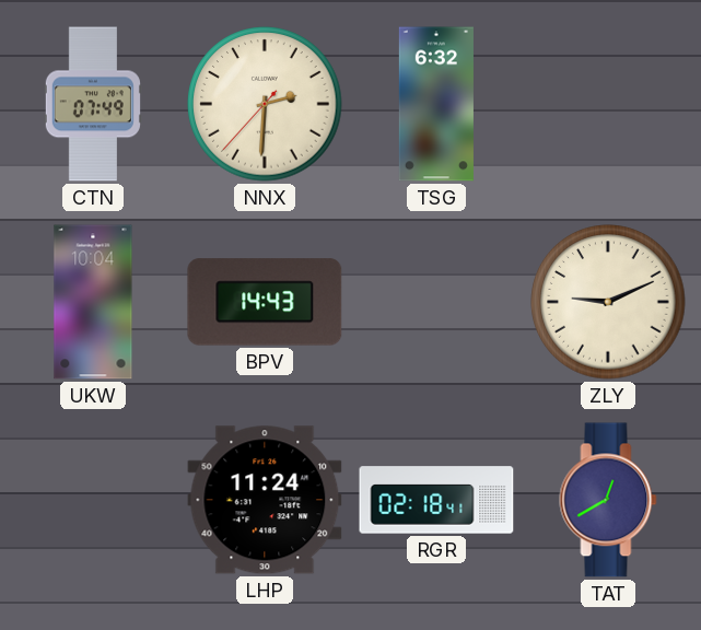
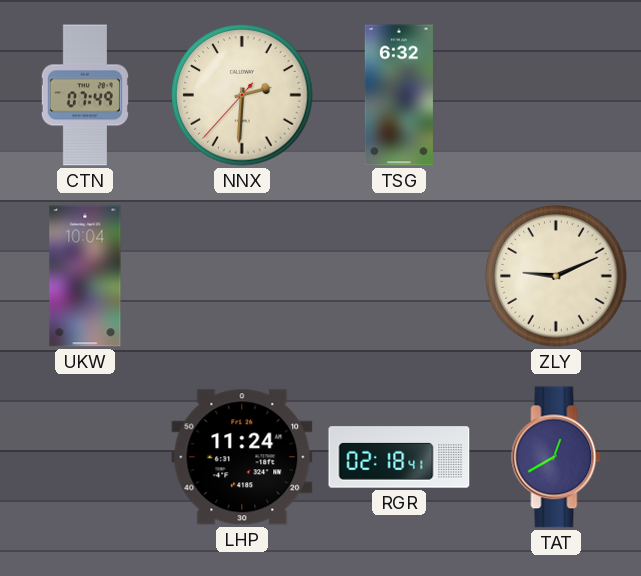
BPV: 14:43 -> none
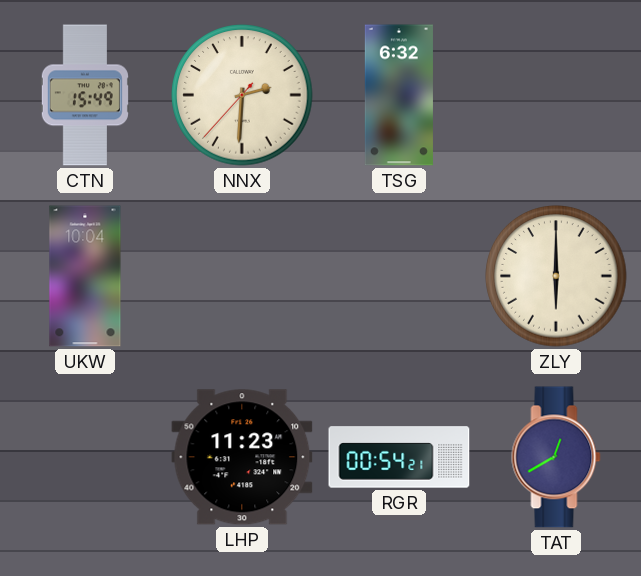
CTN: 07:49 -> 15:49
ZLY: 9:11 -> 6:00
LHP: 11:24 -> 11:23
RGR: 02:18 -> 00:54
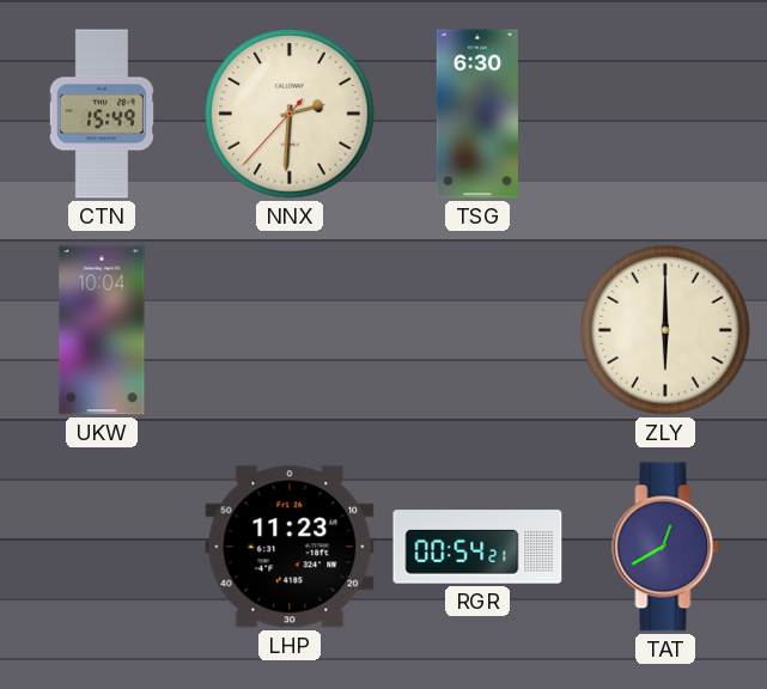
TSG: 6:32 -> 6:30
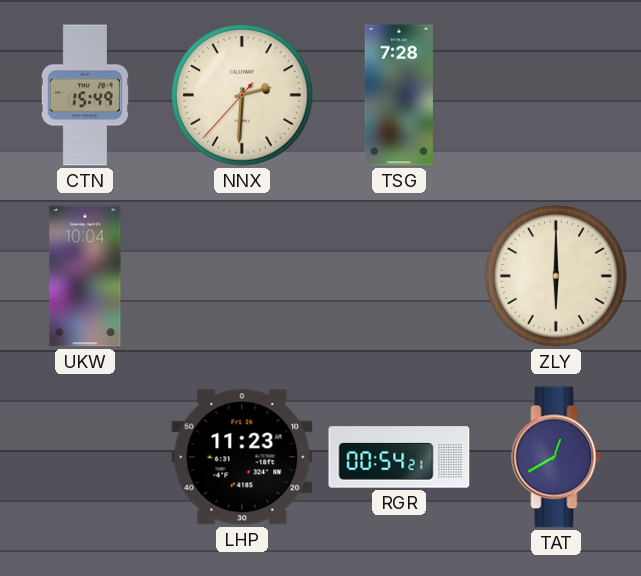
TSG: 6:30 -> 7:28
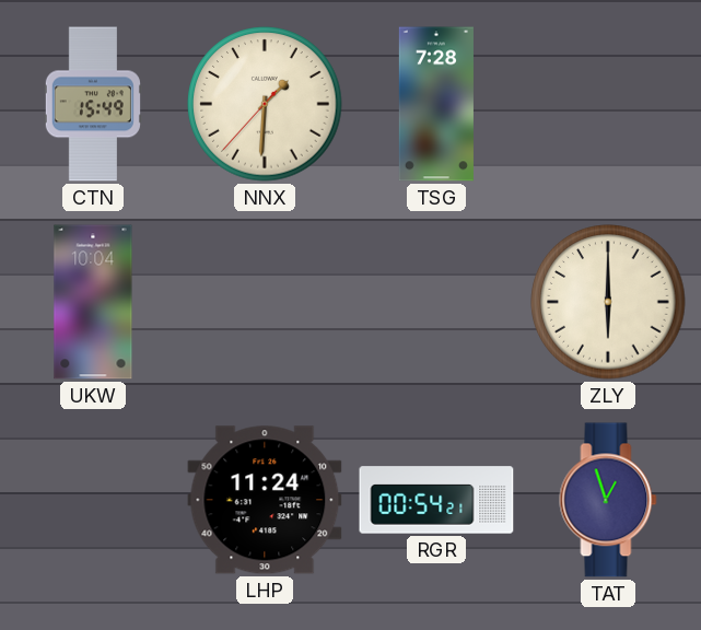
NNX: 2:30 -> 1:30
LHP: 11:23 -> 11:24
TAT: 12:40 -> 12:57
